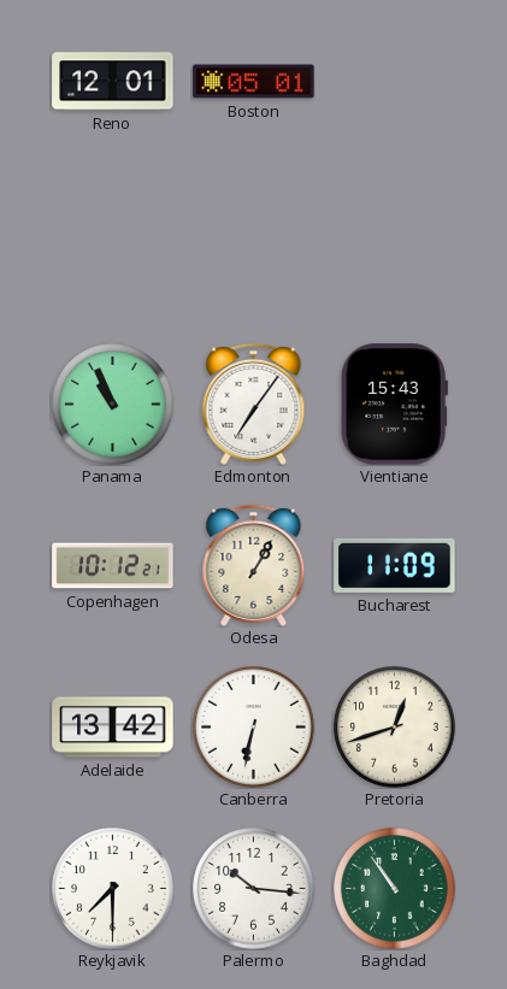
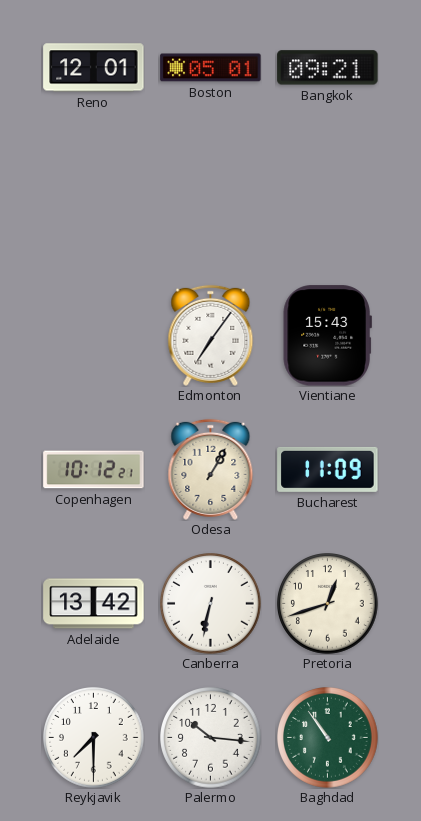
Bangkok: none -> 09:21
Panama: 10:56 -> none
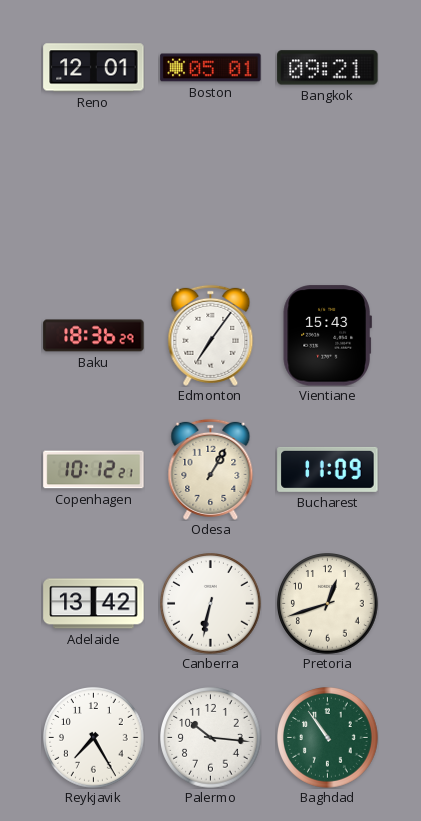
Baku: none -> 18:36
Reykjavik: 7:30 -> 7:25
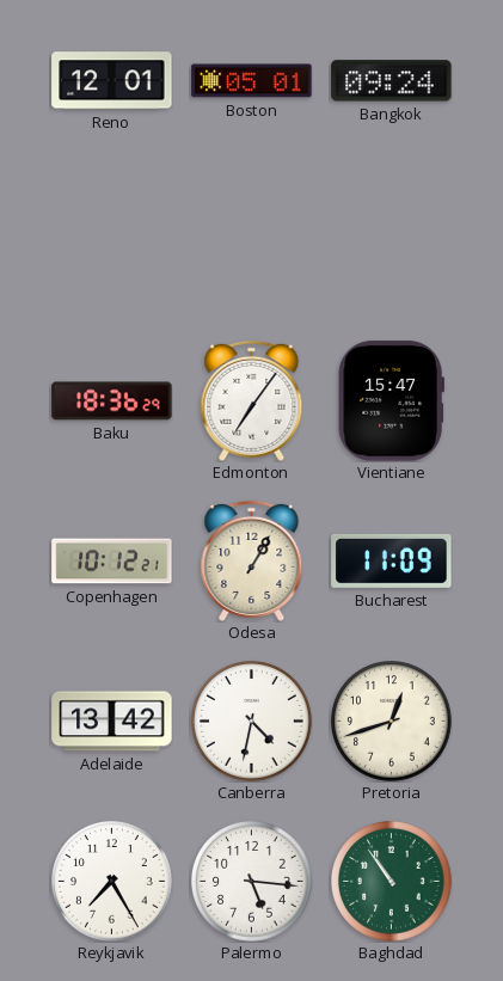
Bangkok: 09:21 -> 09:24
Vientiane: 15:43 -> 15:47
Canberra: 6:32 -> 4:32
Palermo: 10:16 -> 5:16
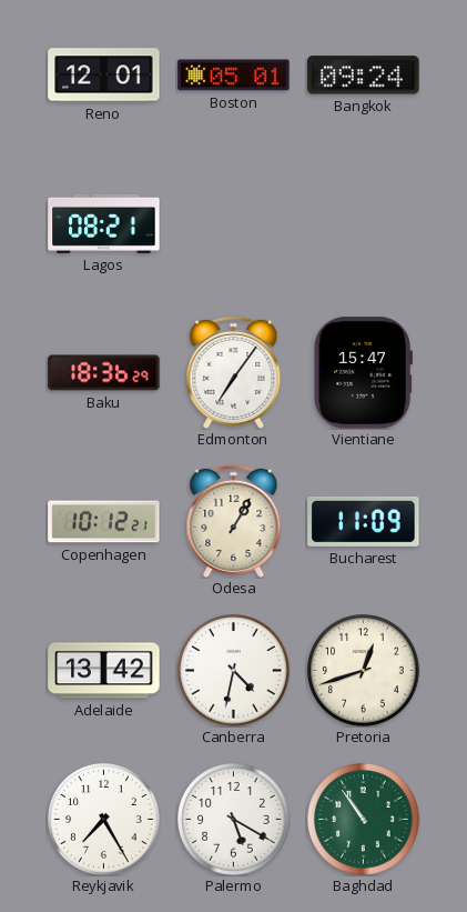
Lagos: none -> 08:21
Palermo: 5:16 -> 5:20
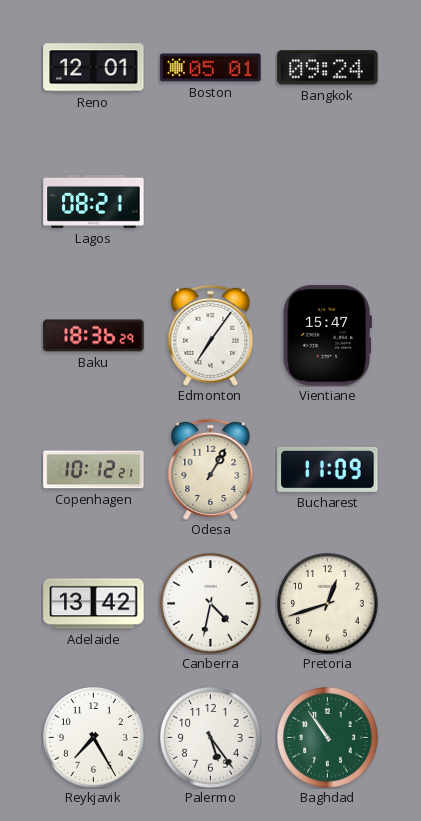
Palermo: 5:20 -> 5:24
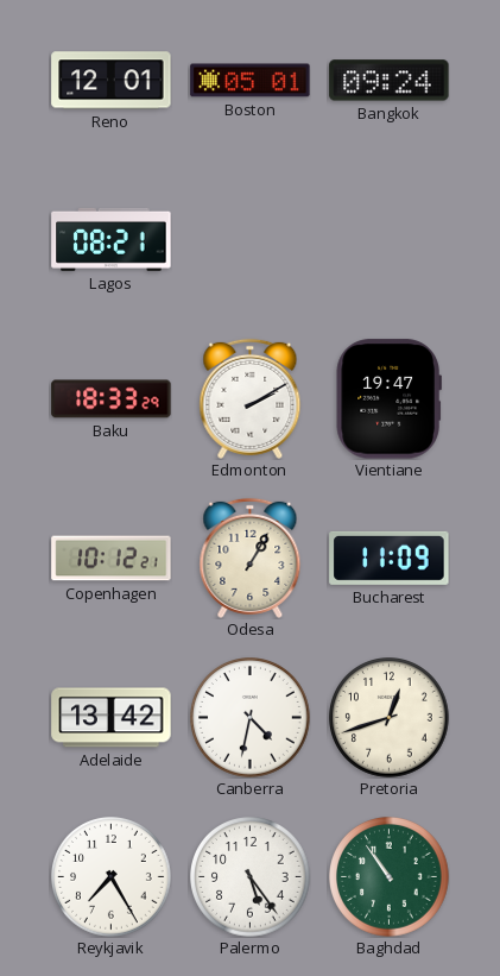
Baku: 18:36 -> 18:33
Edmonton: 7:06 -> 2:10
Vientiane: 15:47 -> 19:47
